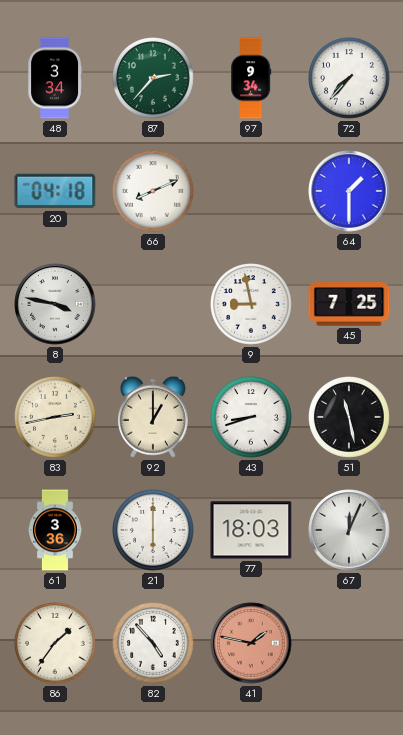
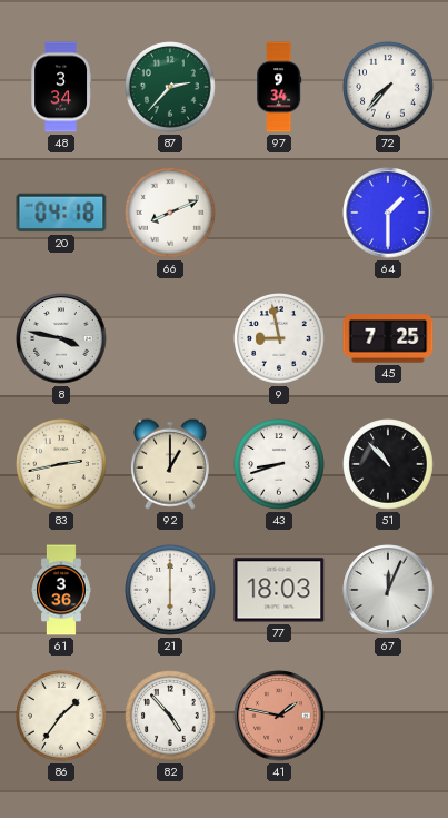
51: 11:28 -> 10:53
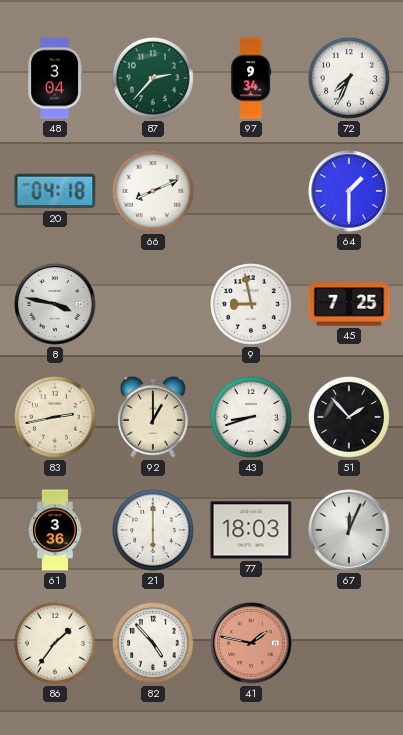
48: 3:34 -> 3:04
72: 7:37 -> 7:34
51: 10:53 -> 1:53
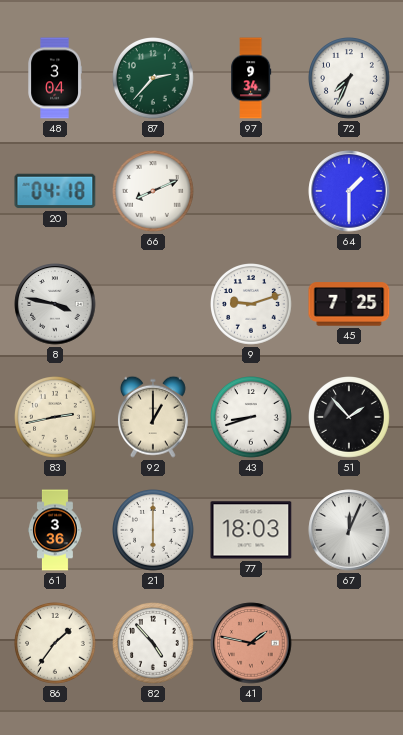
9: 8:58 -> 9:12
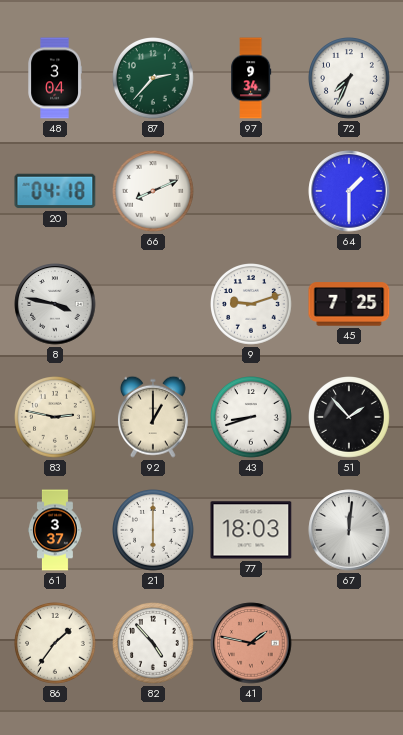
83: 2:43 -> 2:47
61: 3:36 -> 3:37
67: 12:04 -> 12:01
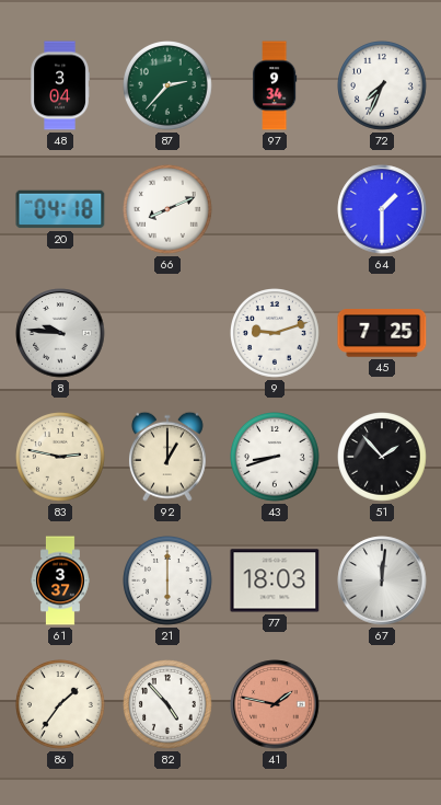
8: 3:47 -> 9:46
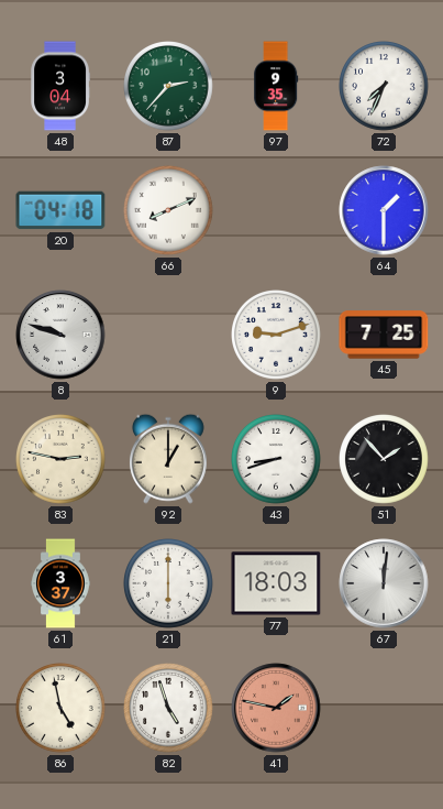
97: 9:34 -> 9:35
8: 9:46 -> 9:48
86: 1:36 -> 4:58
82: 4:53 -> 4:57
